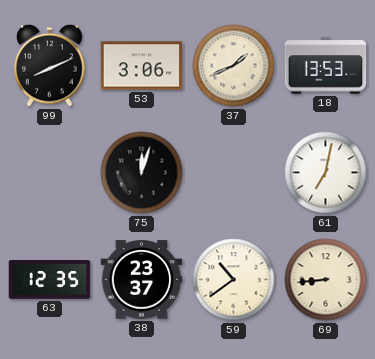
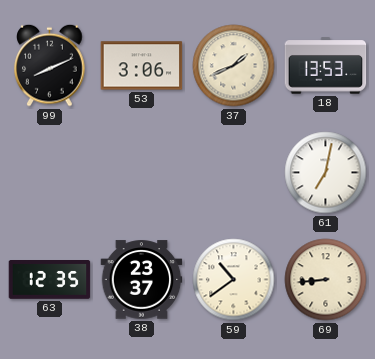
75: 12:03 -> none
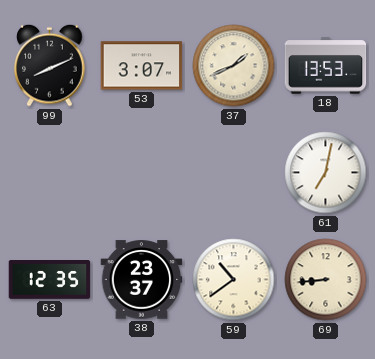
53: 3:06 -> 3:07
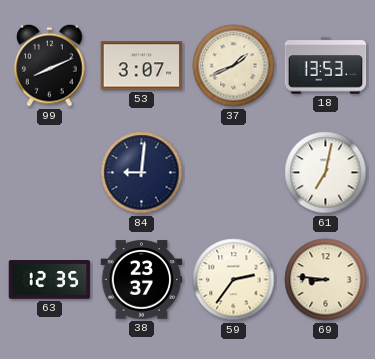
84: none -> 9:01
59: 10:39 -> 2:36
69: 8:44 -> 8:46
